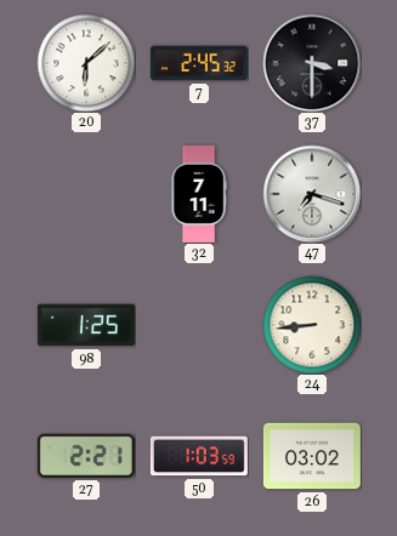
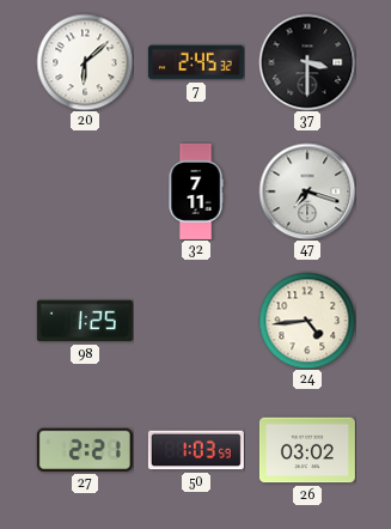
24: 8:44 -> 4:44
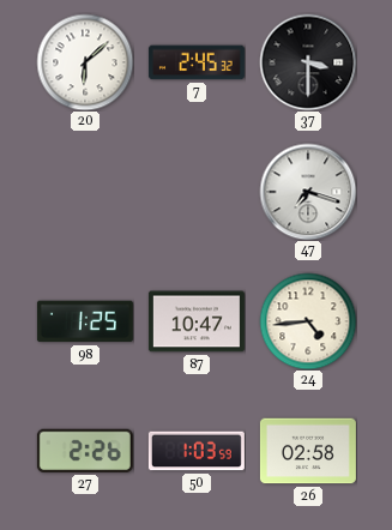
32: 7:11 -> none
87: none -> 10:47
27: 2:21 -> 2:26
26: 03:02 -> 02:58
